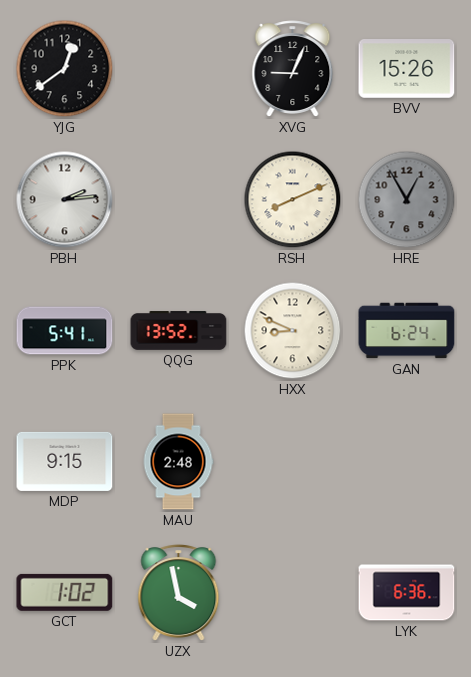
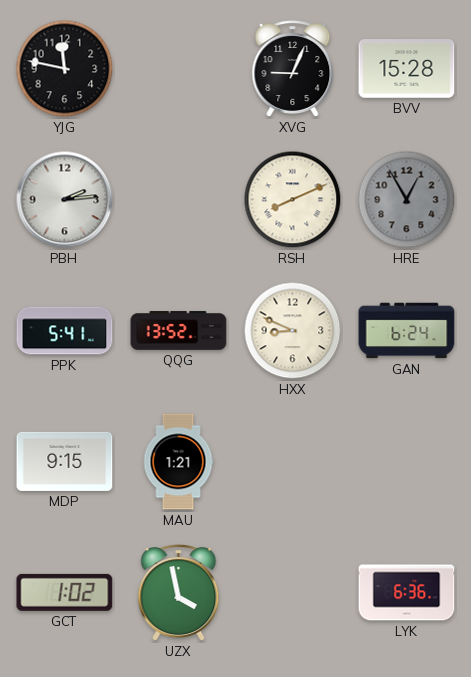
YJG: 12:39 -> 11:47
BVV: 15:26 -> 15:28
MAU: 2:48 -> 1:21
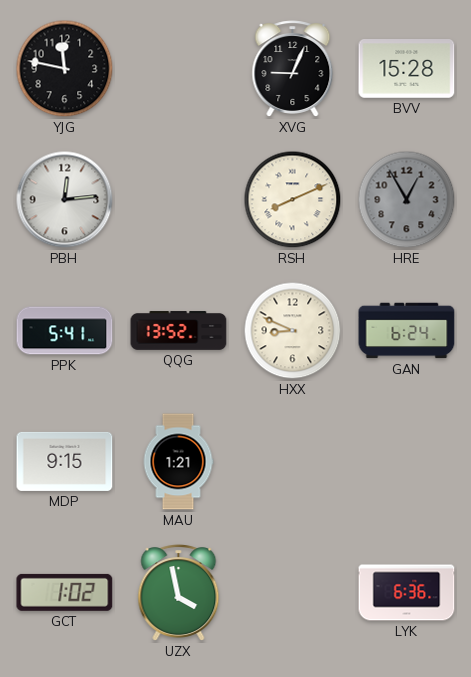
PBH: 2:14 -> 12:14
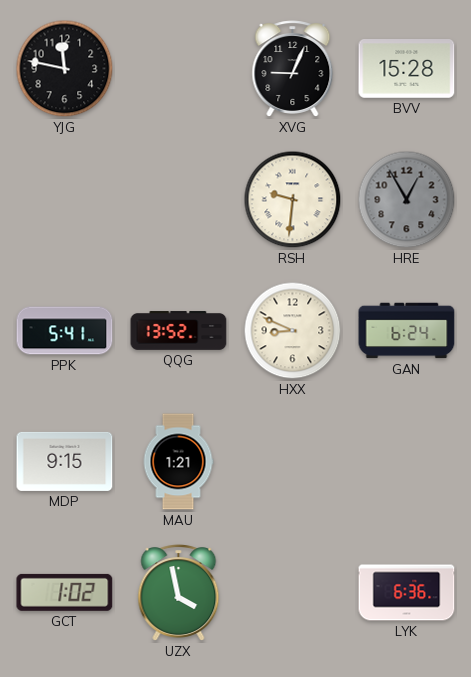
PBH: 12:14 -> none
RSH: 8:11 -> 9:31
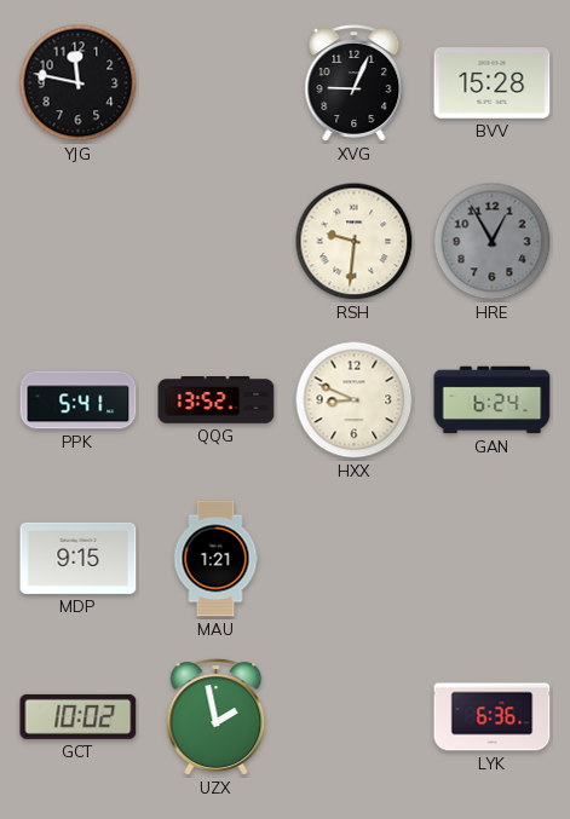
GCT: 1:02 -> 10:02
UZX: 3:58 -> 1:58
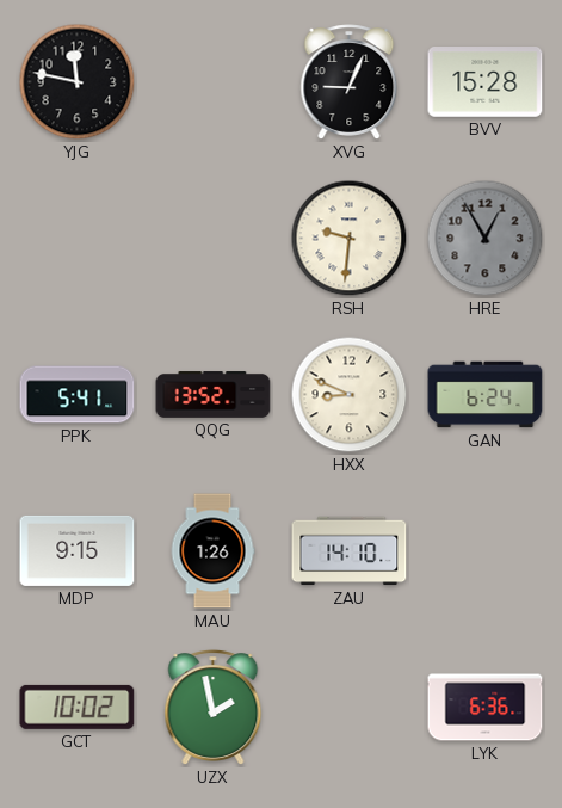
MAU: 1:21 -> 1:26
ZAU: none -> 14:10
